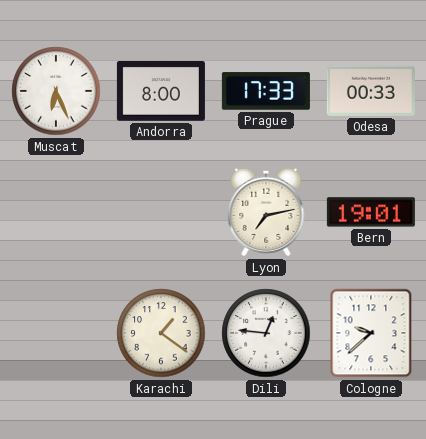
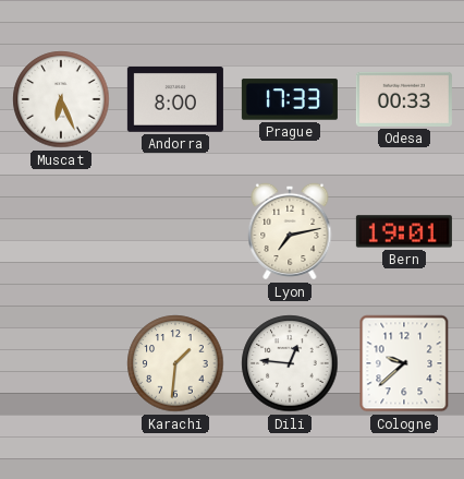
Karachi: 1:21 -> 1:31
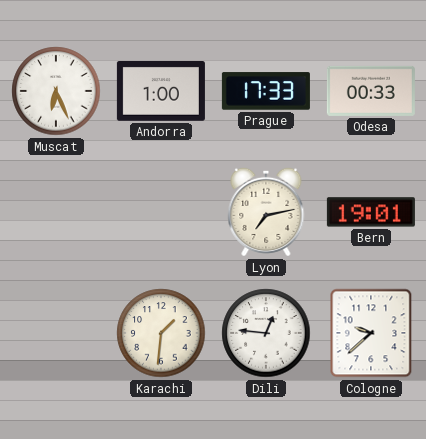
Andorra: 8:00 -> 1:00
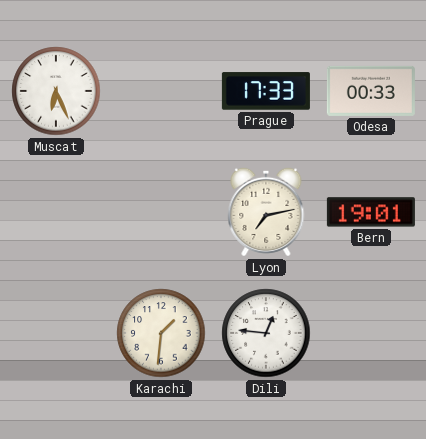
Andorra: 1:00 -> none
Cologne: 9:38 -> none
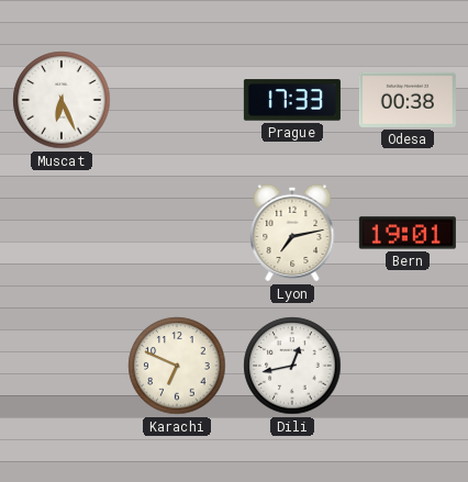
Odesa: 00:33 -> 00:38
Karachi: 1:31 -> 6:49
Dili: 12:46 -> 12:43
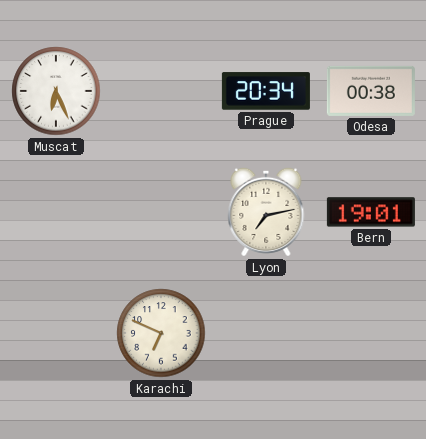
Prague: 17:33 -> 20:34
Dili: 12:43 -> none
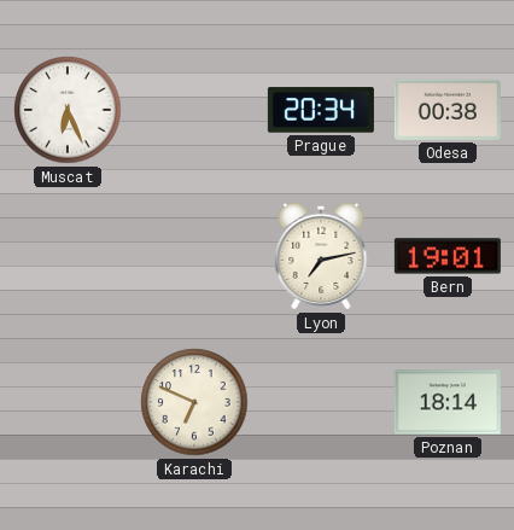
Poznan: none -> 18:14
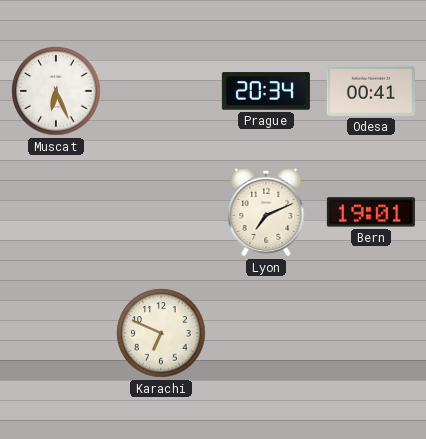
Odesa: 00:38 -> 00:41
Lyon: 7:13 -> 7:11
Poznan: 18:14 -> none
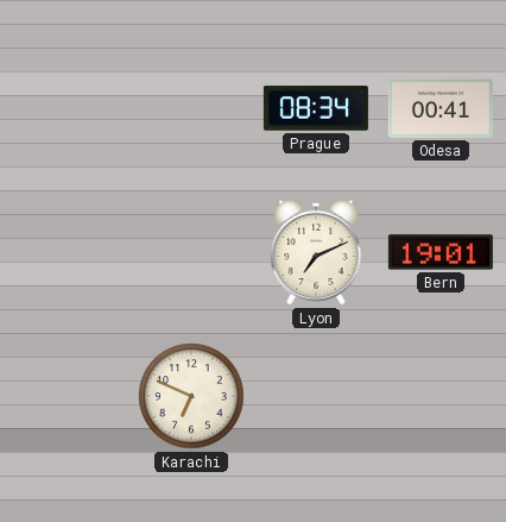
Muscat: 6:26 -> none
Prague: 20:34 -> 08:34
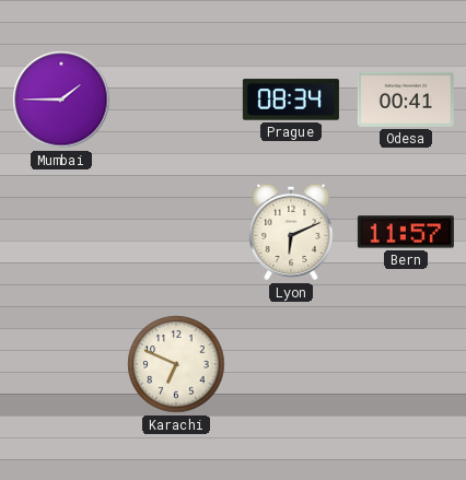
Mumbai: none -> 1:45
Lyon: 7:11 -> 6:11
Bern: 19:01 -> 11:57
